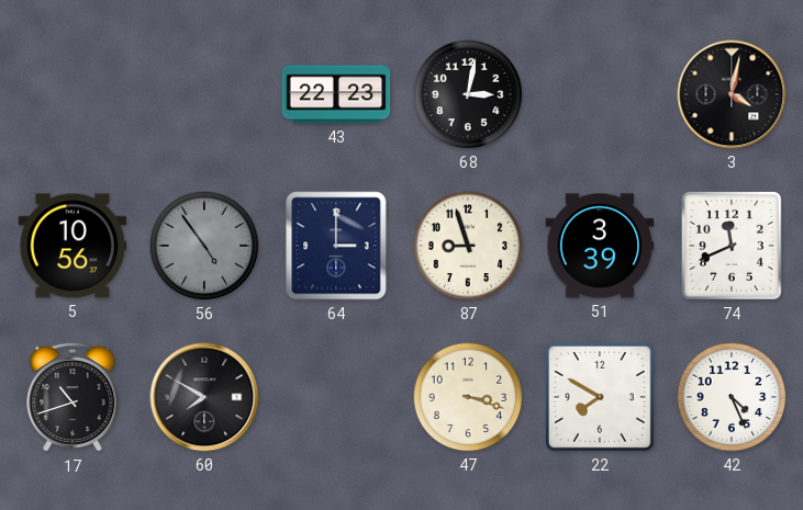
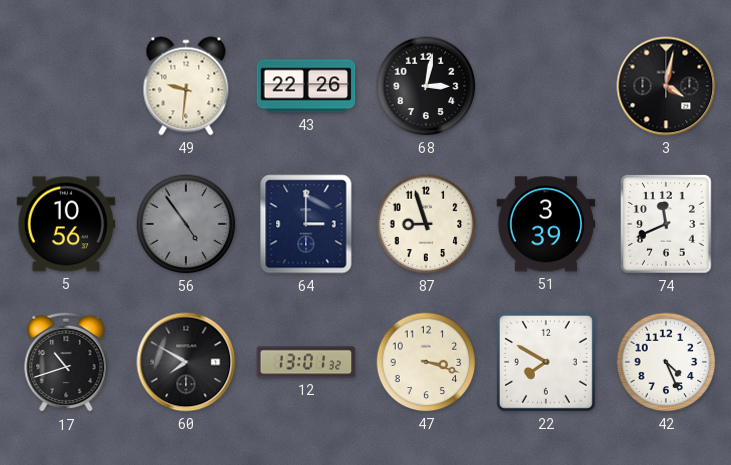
49: none -> 9:31
43: 22:23 -> 22:26
12: none -> 13:01
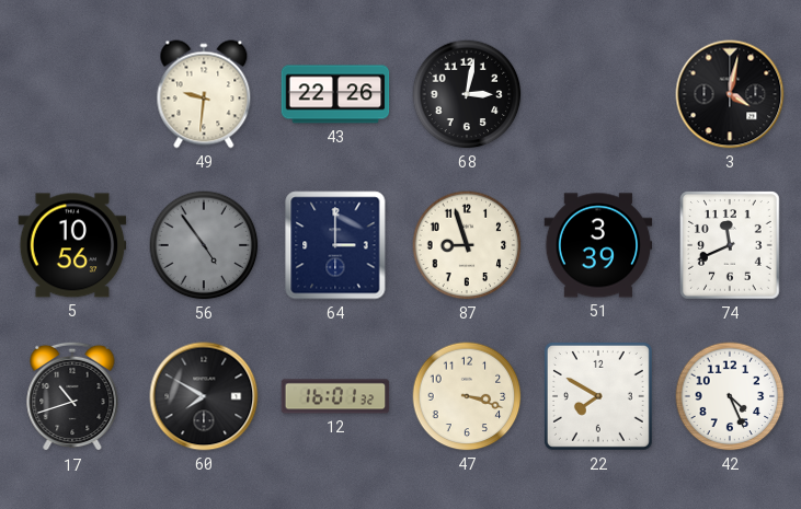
12: 13:01 -> 16:01
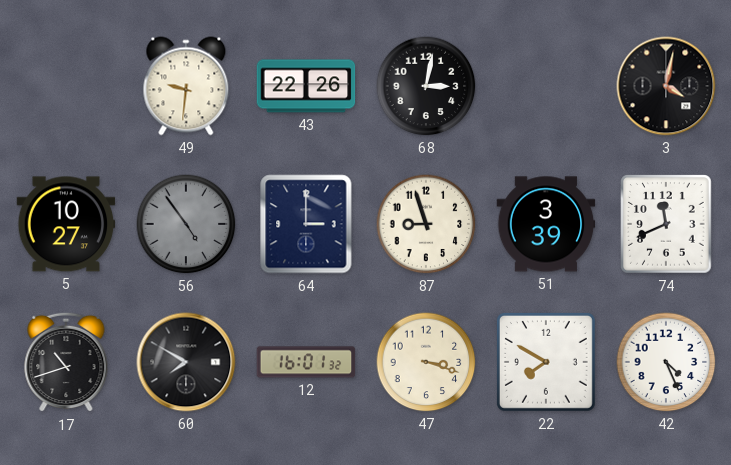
5: 10:56 -> 10:27
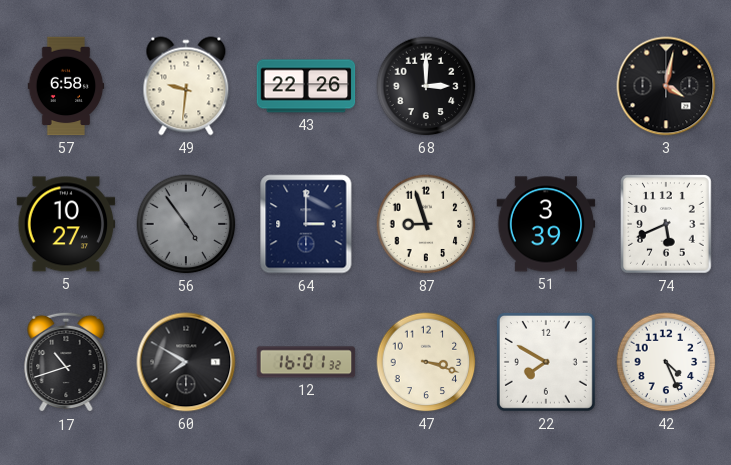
57: none -> 6:58
68: 3:02 -> 3:00
74: 11:41 -> 5:41
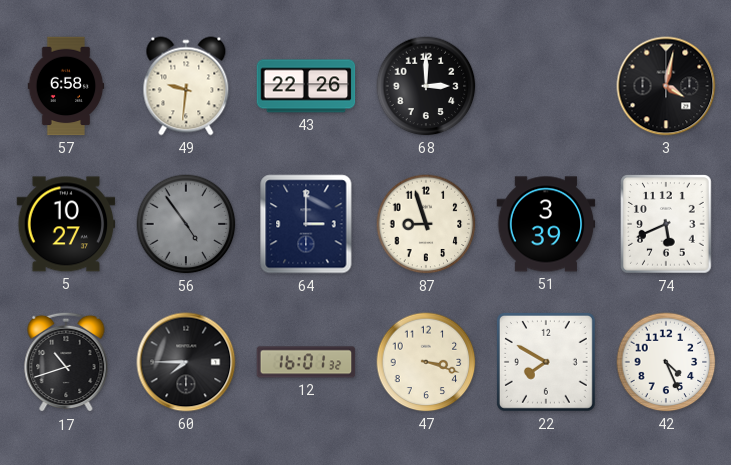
60: 7:50 -> 7:45
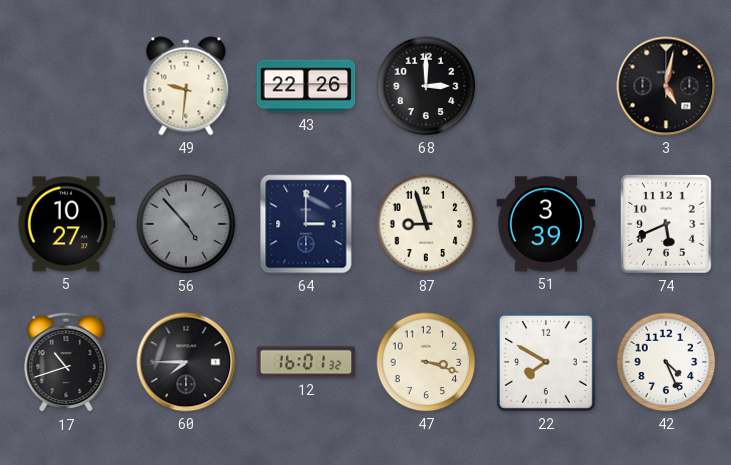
57: 6:58 -> none
3: 4:02 -> 5:02
56: 4:54 -> 4:53
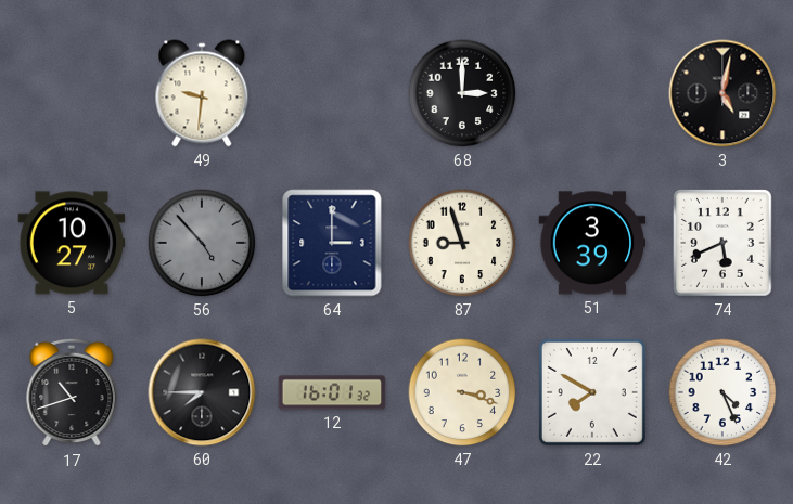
43: 22:26 -> none
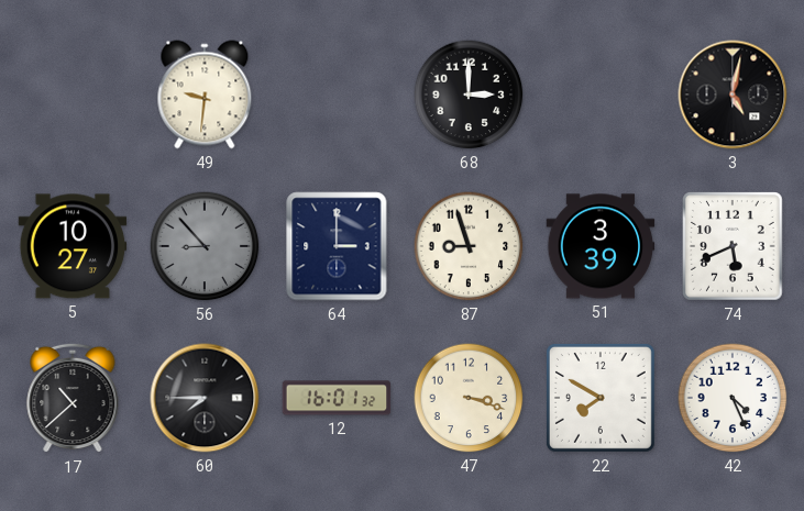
56: 4:53 -> 8:53
17: 10:42 -> 10:38
